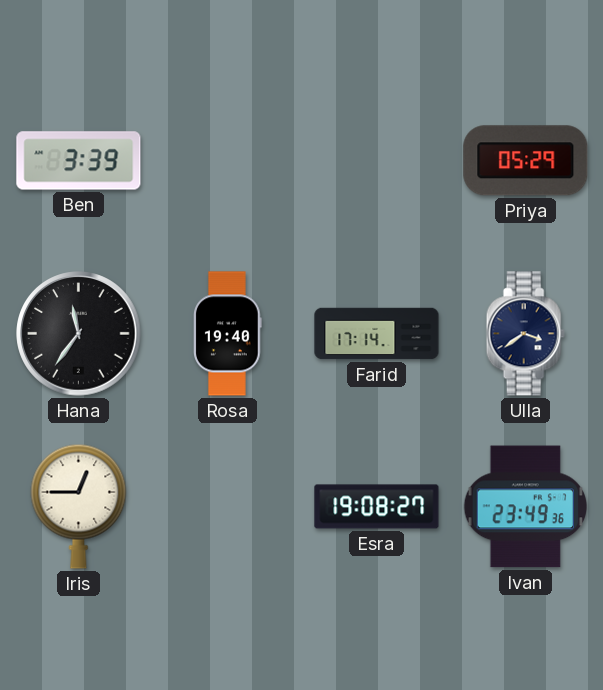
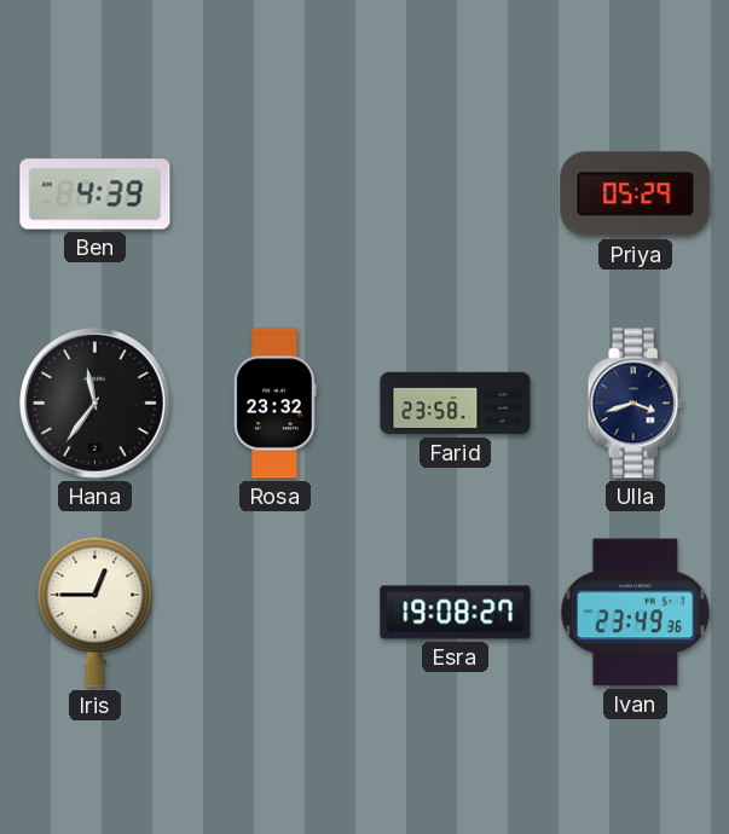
Ben: 3:39 -> 4:39
Rosa: 19:40 -> 23:32
Farid: 17:14 -> 23:58
Ulla: 3:39 -> 3:42
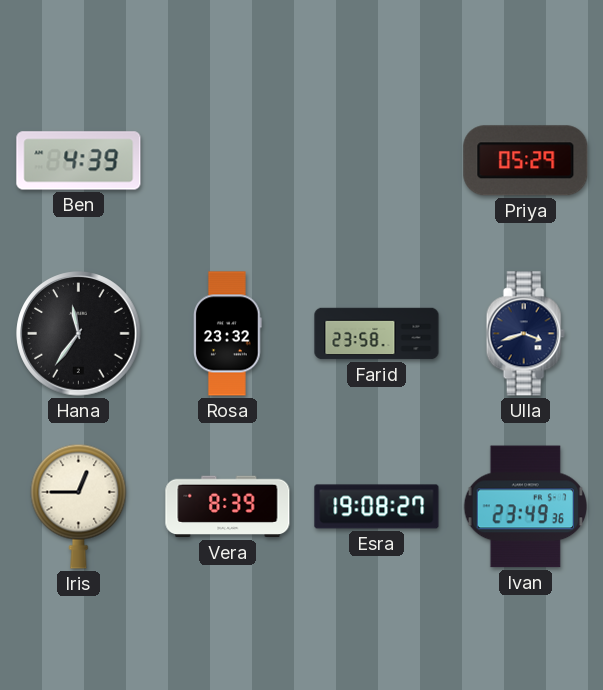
Vera: none -> 8:39
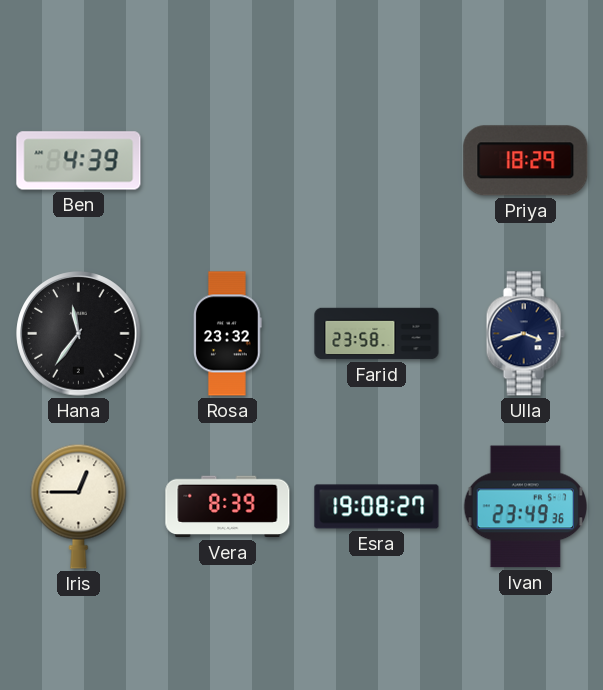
Priya: 05:29 -> 18:29
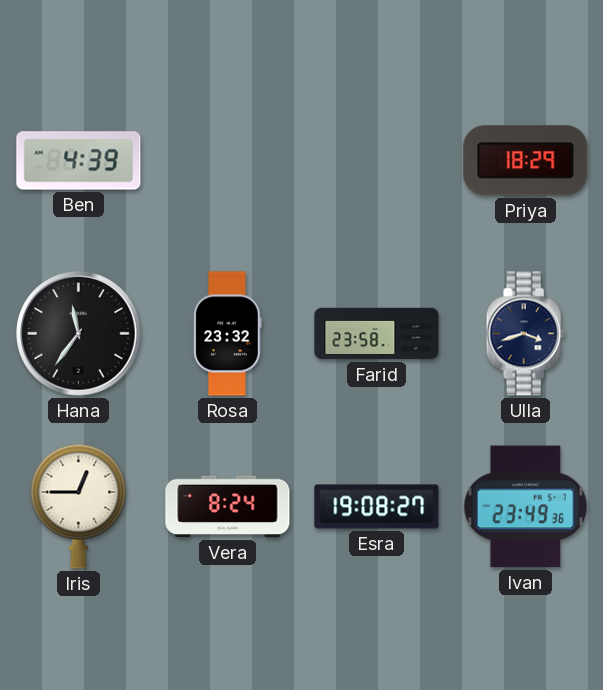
Vera: 8:39 -> 8:24
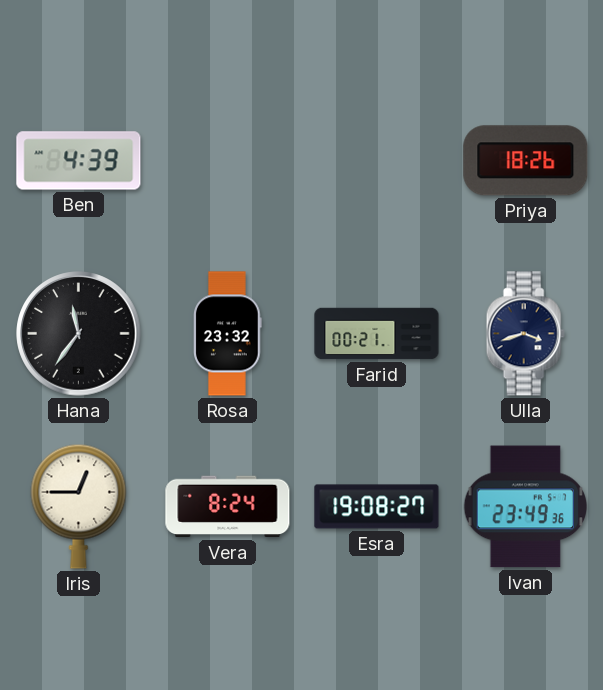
Priya: 18:29 -> 18:26
Farid: 23:58 -> 00:21
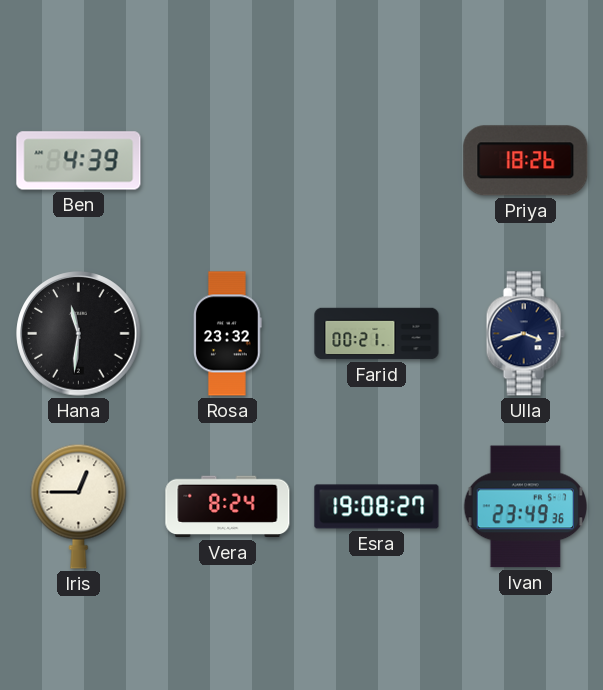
Hana: 11:36 -> 11:31
